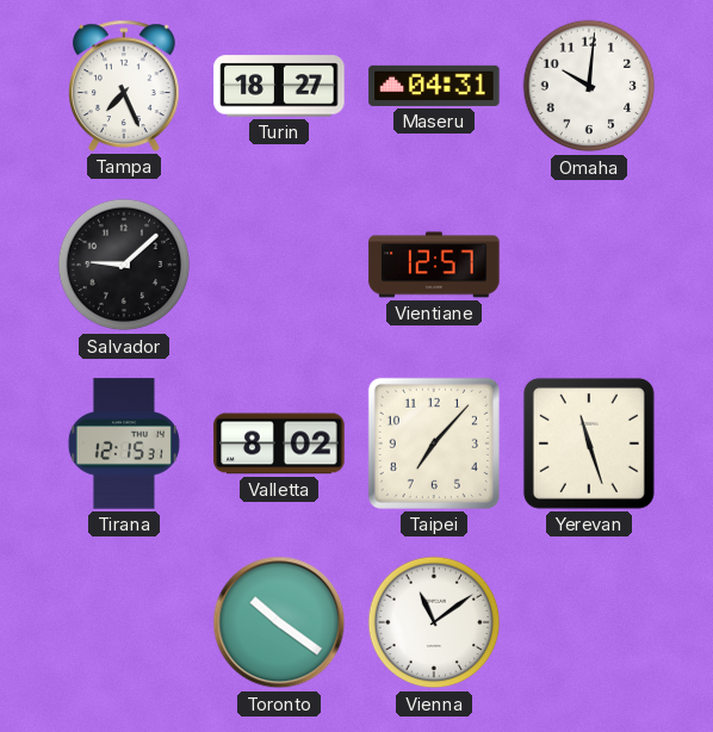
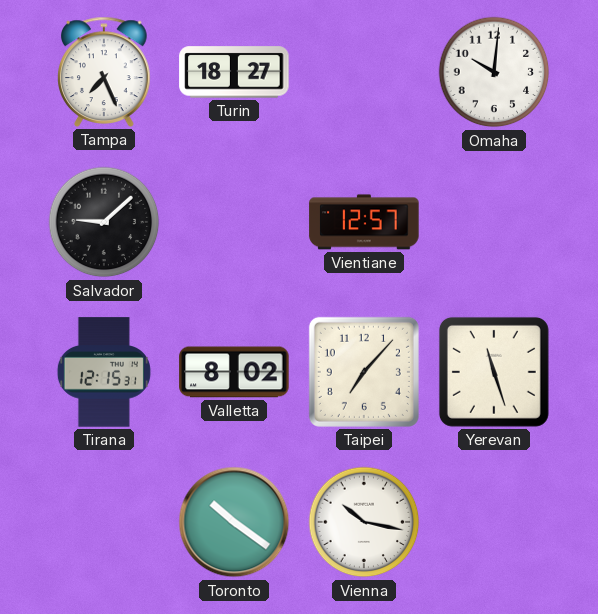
Maseru: 04:31 -> none
Vienna: 11:09 -> 10:17
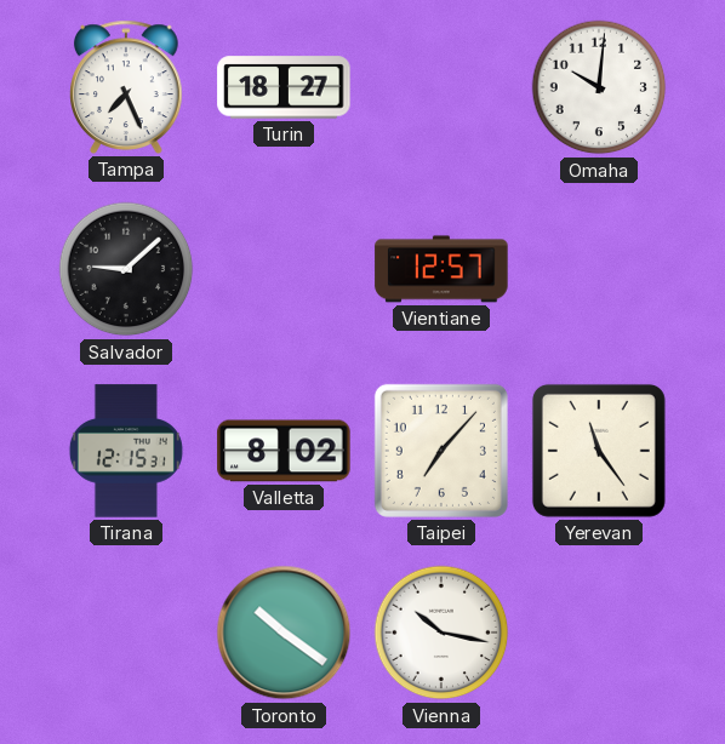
Yerevan: 11:27 -> 11:24
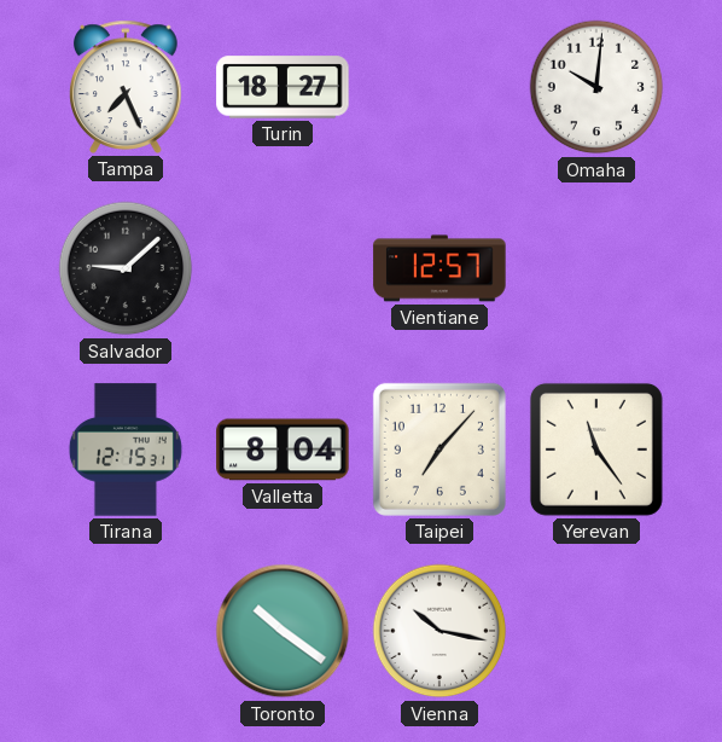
Valletta: 8:02 -> 8:04
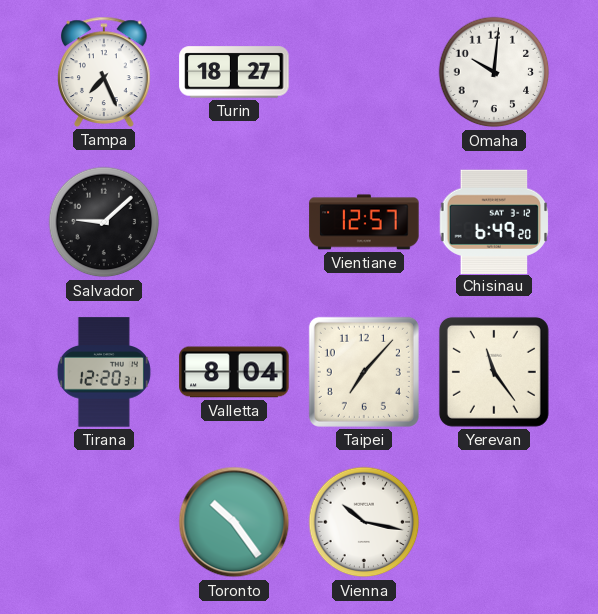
Chisinau: none -> 6:49
Tirana: 12:15 -> 12:20
Toronto: 10:21 -> 10:24
